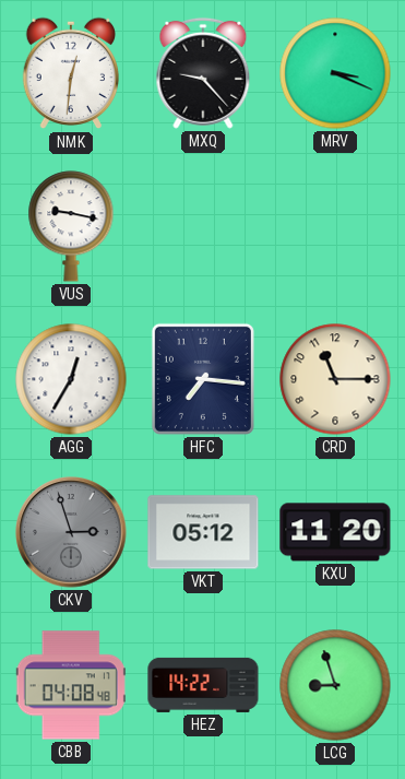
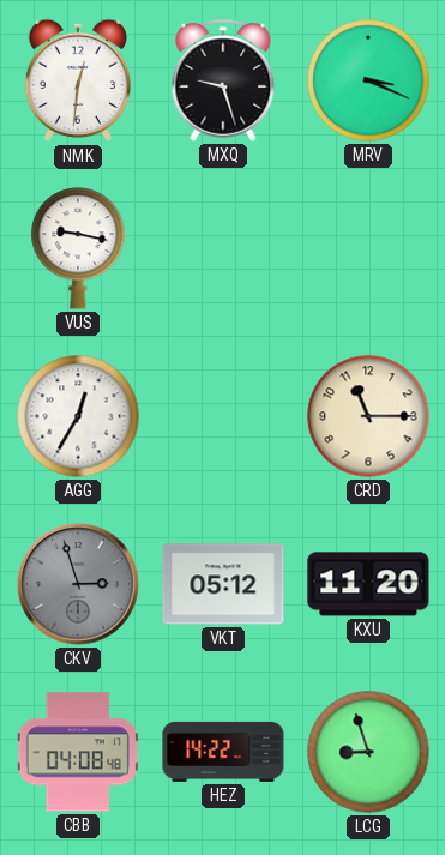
MXQ: 9:23 -> 9:27
HFC: 7:16 -> none
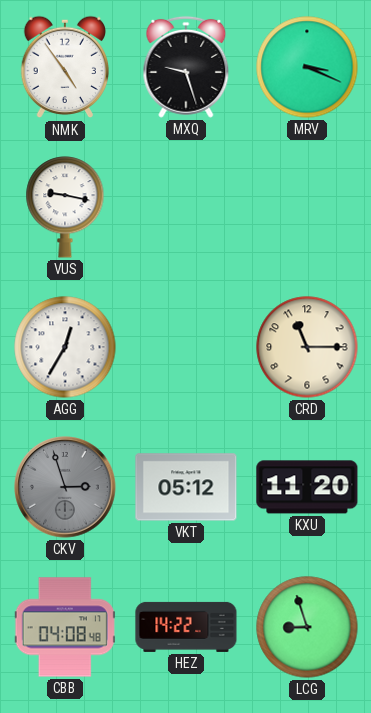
NMK: 12:31 -> 4:54
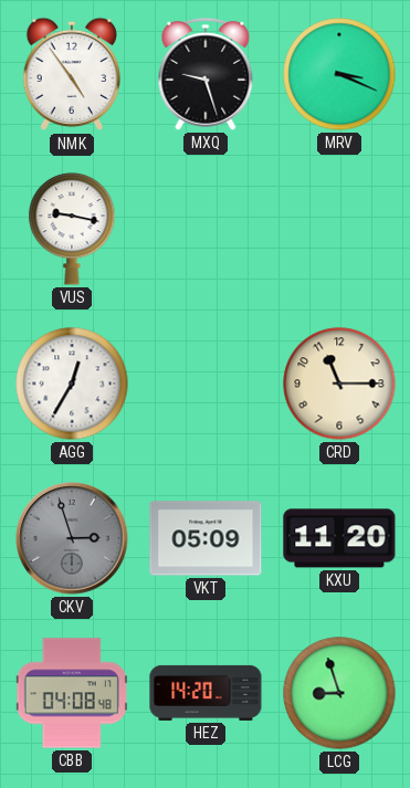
VKT: 05:12 -> 05:09
HEZ: 14:22 -> 14:20
